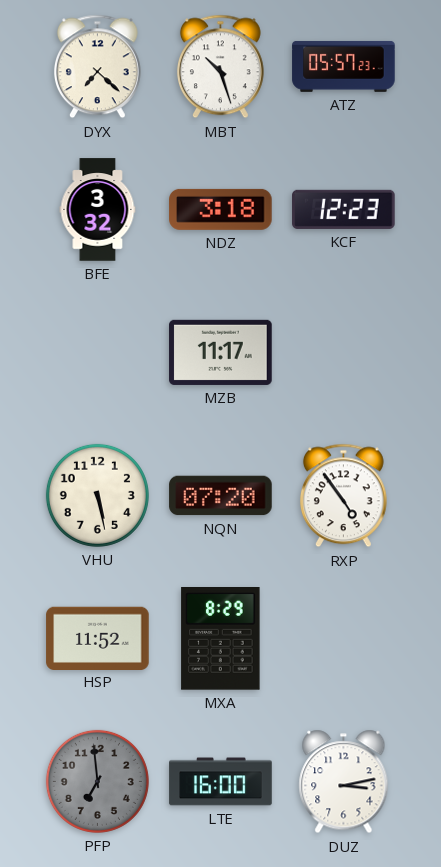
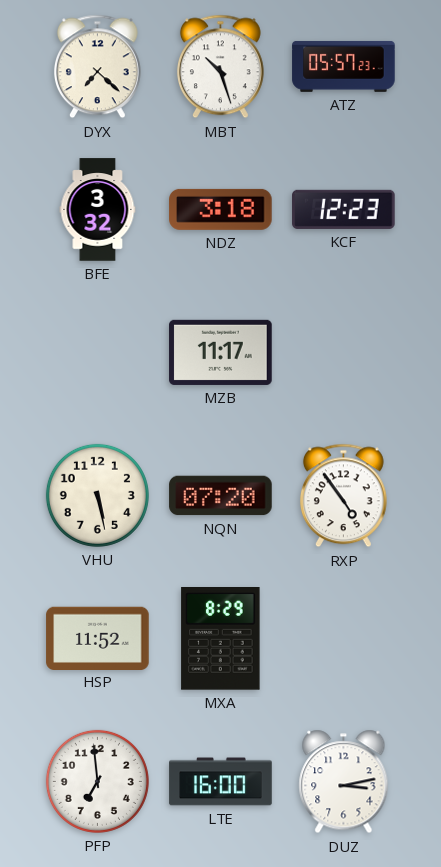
PFP dial: grey -> white
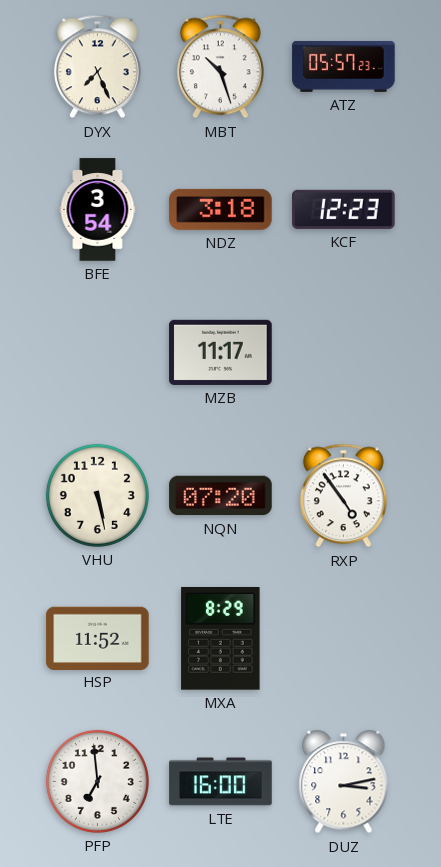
DYX: 7:22 -> 7:26
BFE: 3:32 -> 3:54
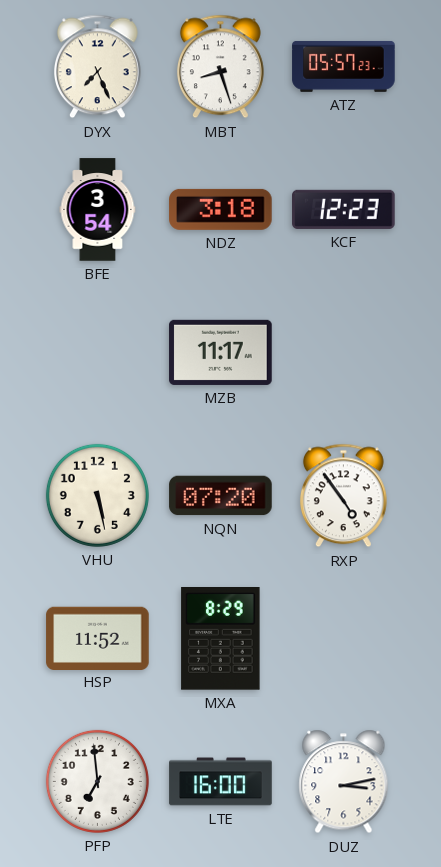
MBT: 10:27 -> 8:27
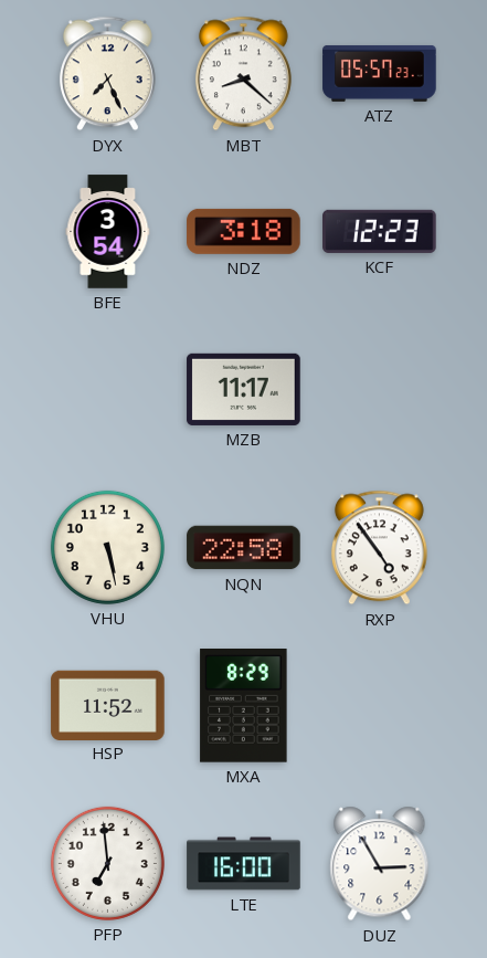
MBT: 8:27 -> 8:22
NQN: 07:20 -> 22:58
DUZ: 3:13 -> 2:55
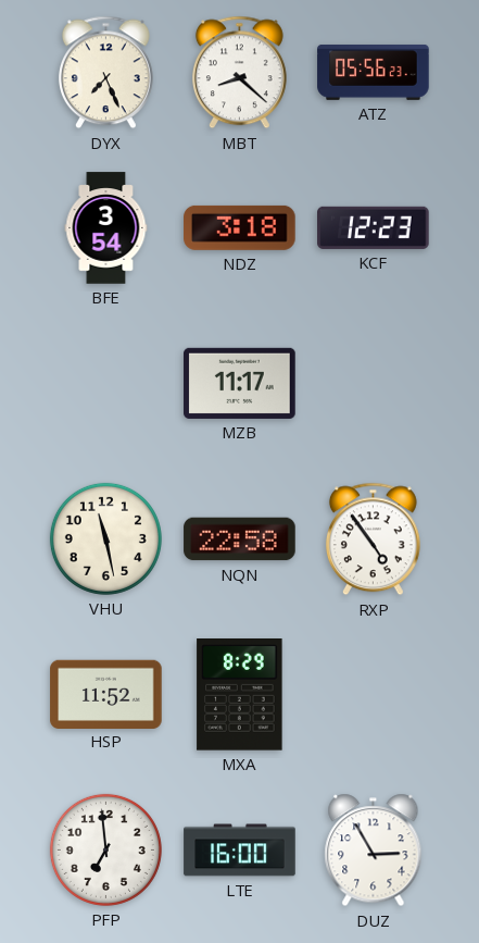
ATZ: 05:57 -> 05:56
VHU: 5:28 -> 11:28
